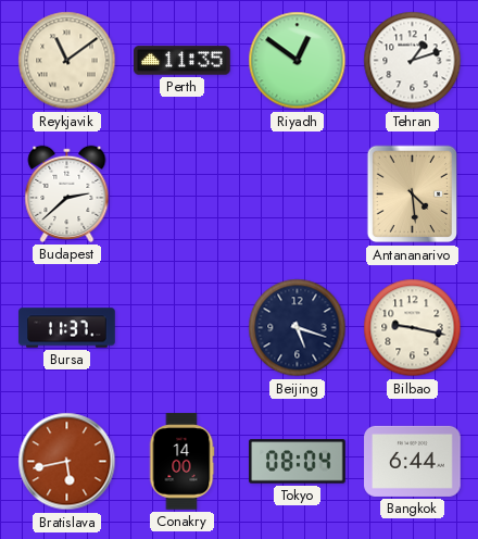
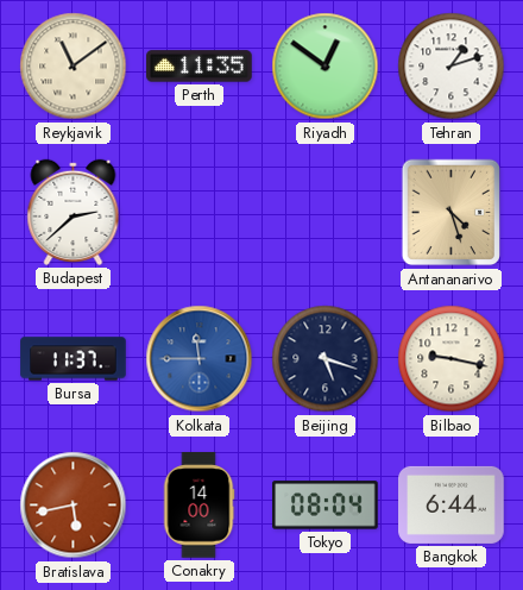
Antananarivo: 4:29 -> 4:27
Kolkata: none -> 11:45
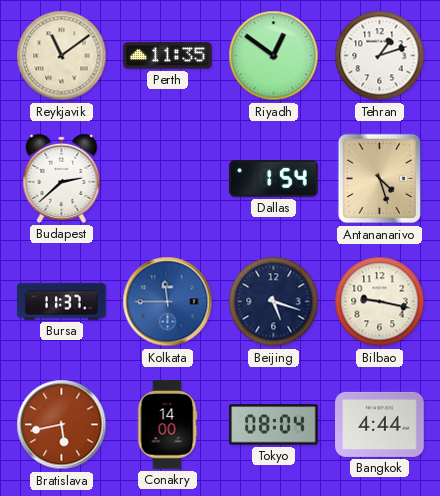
Dallas: none -> 1:54
Bangkok: 6:44 -> 4:44
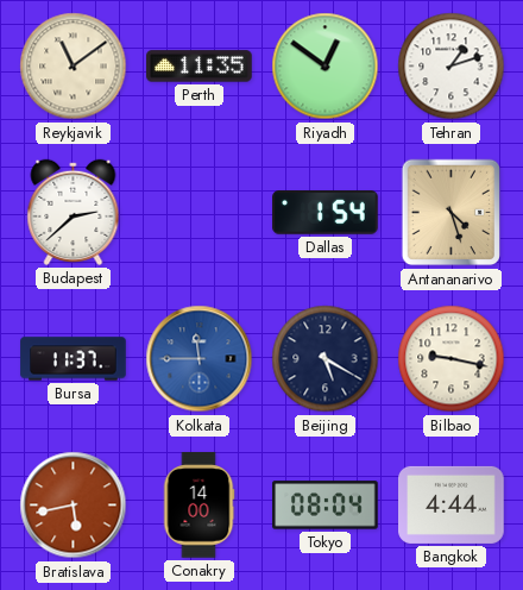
Beijing: 5:18 -> 5:20
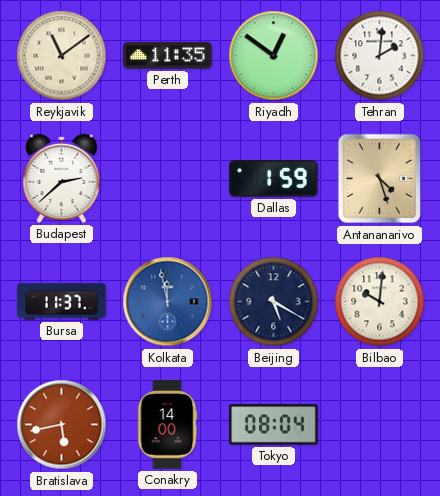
Tehran: 1:12 -> 2:01
Dallas: 1:54 -> 1:59
Kolkata: 11:45 -> 11:58
Bilbao: 9:17 -> 10:01
Bangkok: 4:44 -> none
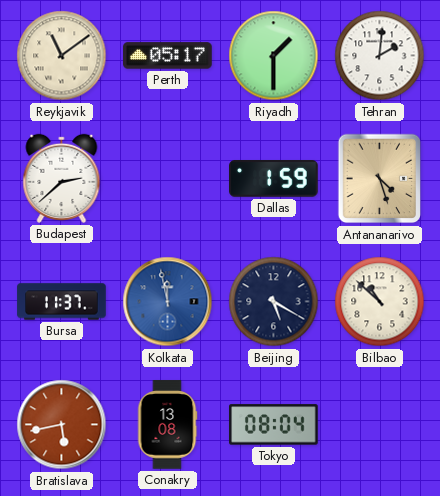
Perth: 11:35 -> 05:17
Riyadh: 12:51 -> 1:30
Bilbao: 10:01 -> 10:52
Conakry: 14:00 -> 13:08
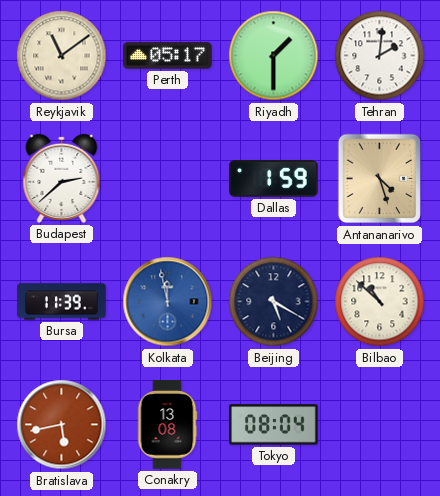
Bursa: 11:37 -> 11:39
